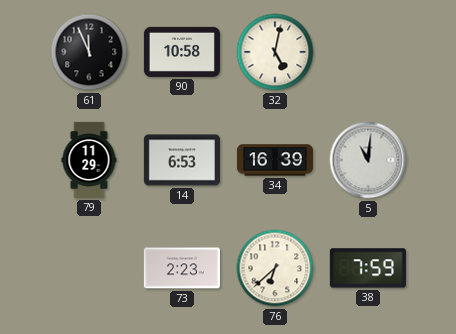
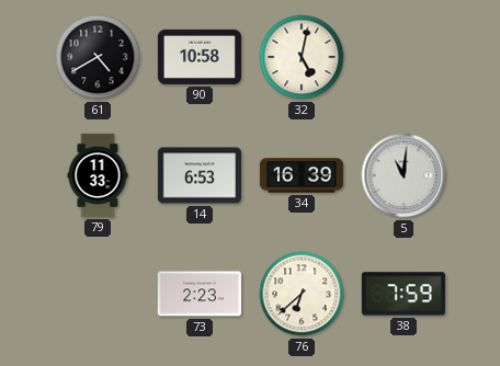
61: 11:56 -> 4:40
79: 11:29 -> 11:33
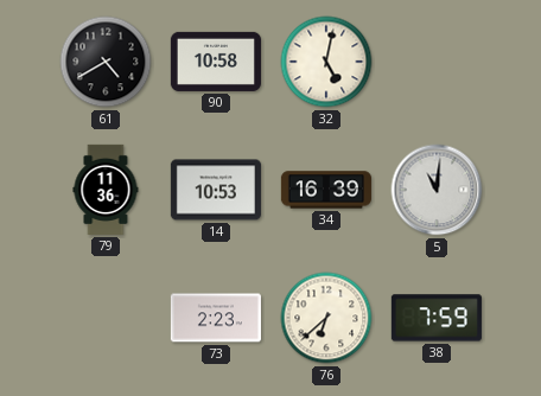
79: 11:33 -> 11:36
14: 6:53 -> 10:53
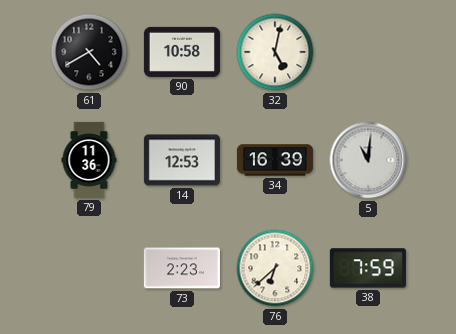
14: 10:53 -> 12:53
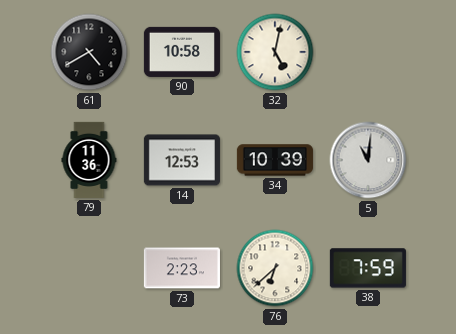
34: 16:39 -> 10:39
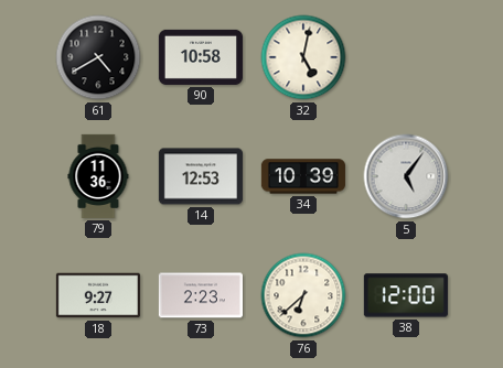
5: 11:01 -> 5:06
18: none -> 9:27
38: 7:59 -> 12:00
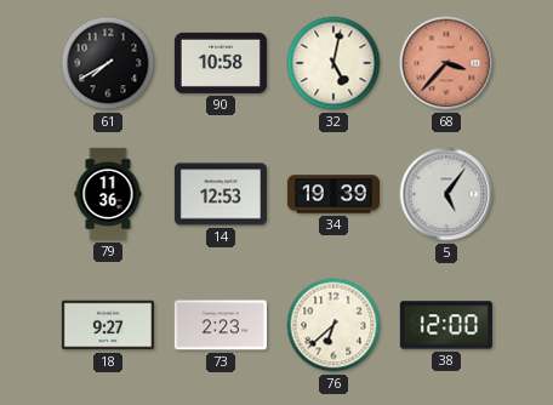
61: 4:40 -> 7:40
68: none -> 3:37
34: 10:39 -> 19:39
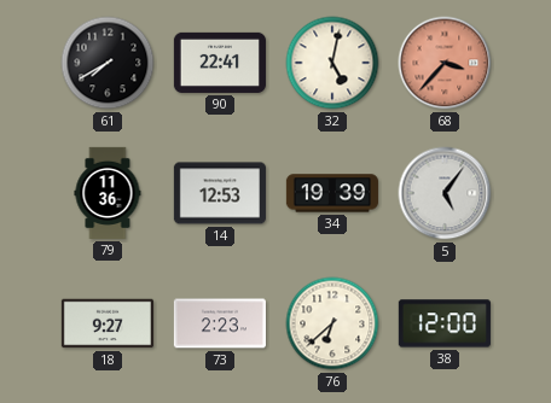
90: 10:58 -> 22:41
